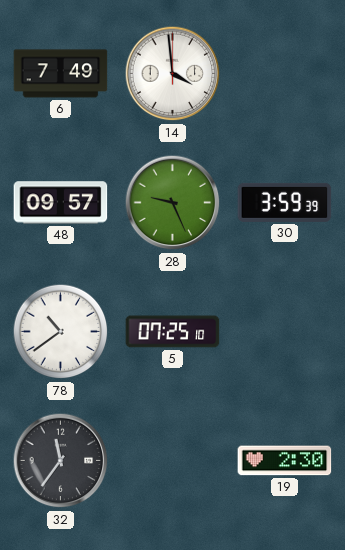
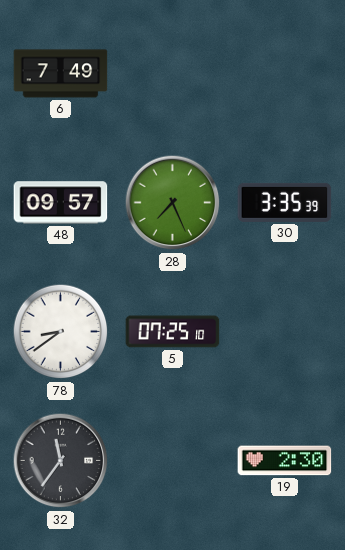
14: 3:59 -> none
28: 9:26 -> 7:26
30: 3:59 -> 3:35
78: 10:39 -> 8:39
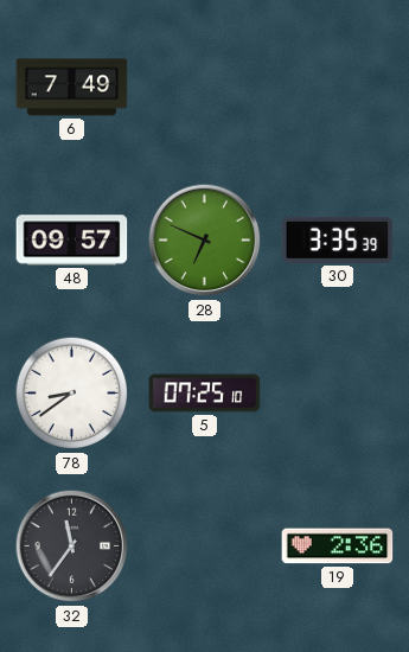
28: 7:26 -> 6:49
19: 2:30 -> 2:36
